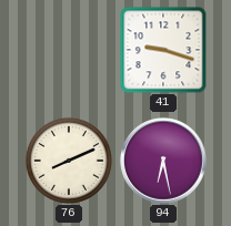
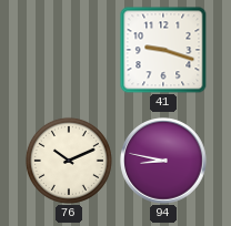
76: 8:11 -> 10:11
94: 6:28 -> 8:47
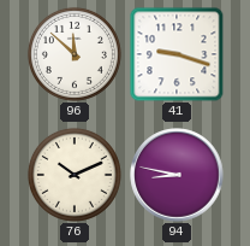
96: none -> 11:52
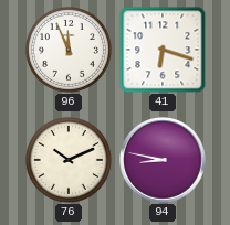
96: 11:52 -> 11:56
41: 9:18 -> 6:18
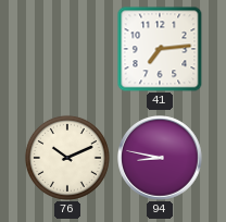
96: 11:56 -> none
41: 6:18 -> 7:14
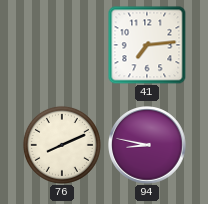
76: 10:11 -> 8:11
